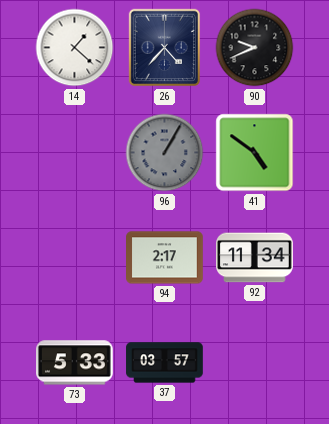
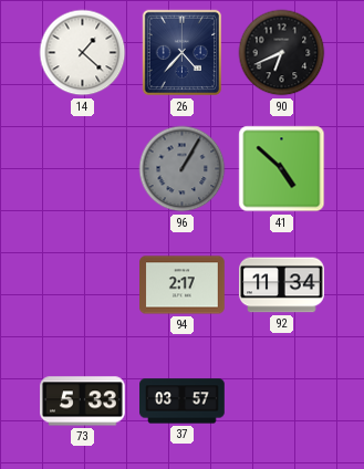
90: 9:41 -> 6:41
41: 4:51 -> 4:52
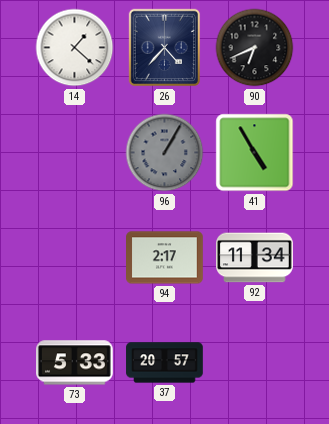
41: 4:52 -> 4:55
37: 03:57 -> 20:57
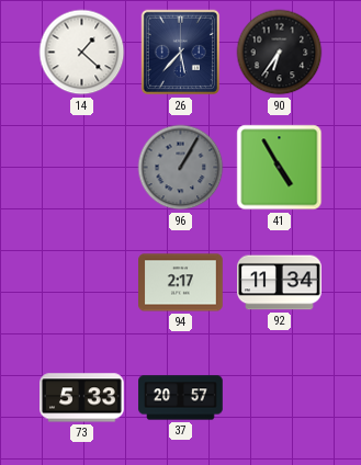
26: 4:37 -> 5:37
90: 6:41 -> 6:36
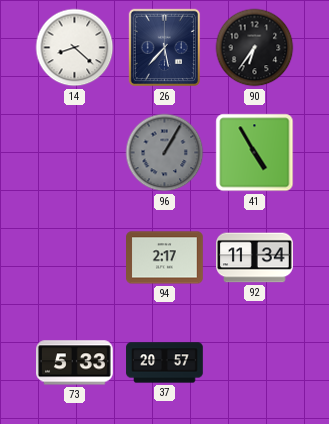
14: 1:22 -> 8:22
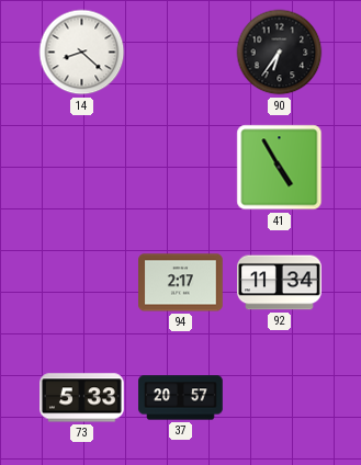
26: 5:37 -> none
96: 1:05 -> none
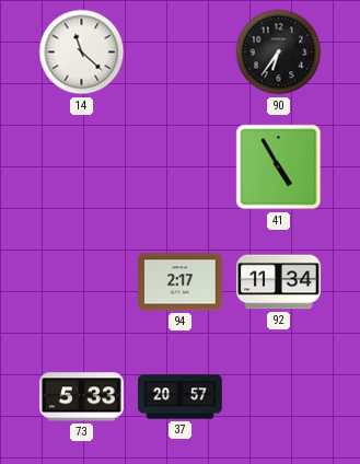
14: 8:22 -> 11:22
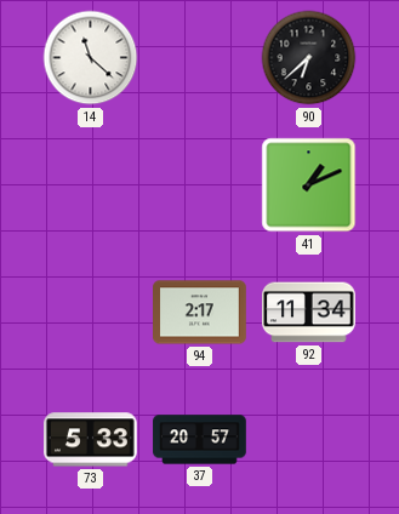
90: 6:36 -> 6:38
41: 4:55 -> 1:11
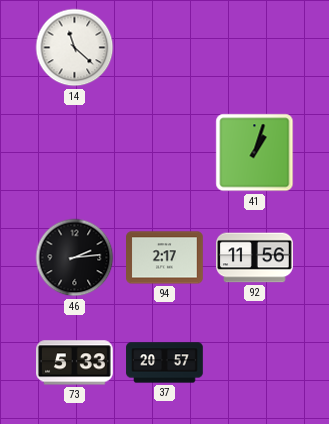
90: 6:38 -> none
41: 1:11 -> 1:03
46: none -> 2:14
92: 11:34 -> 11:56
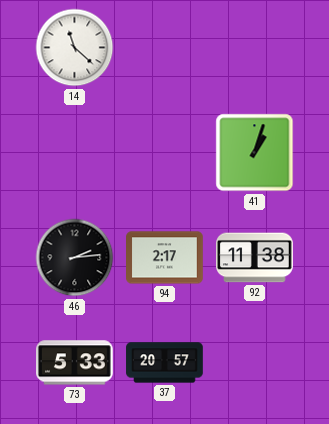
92: 11:56 -> 11:38
